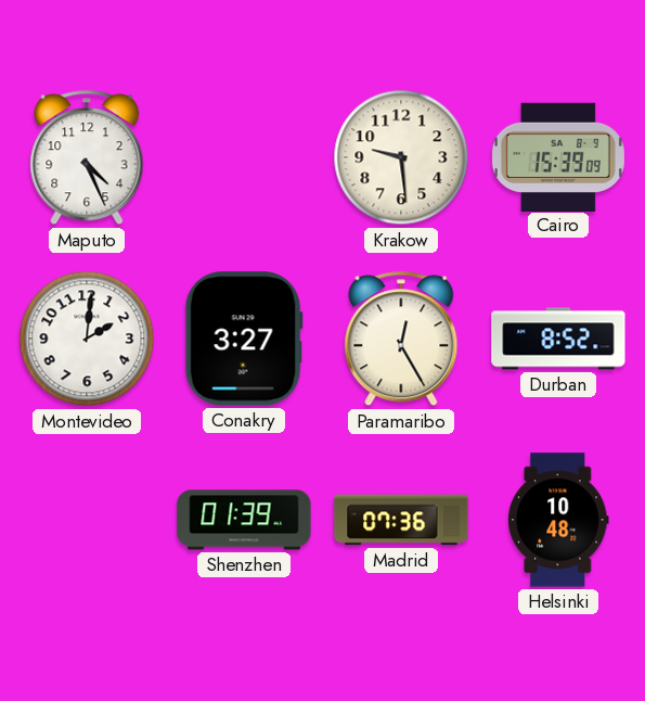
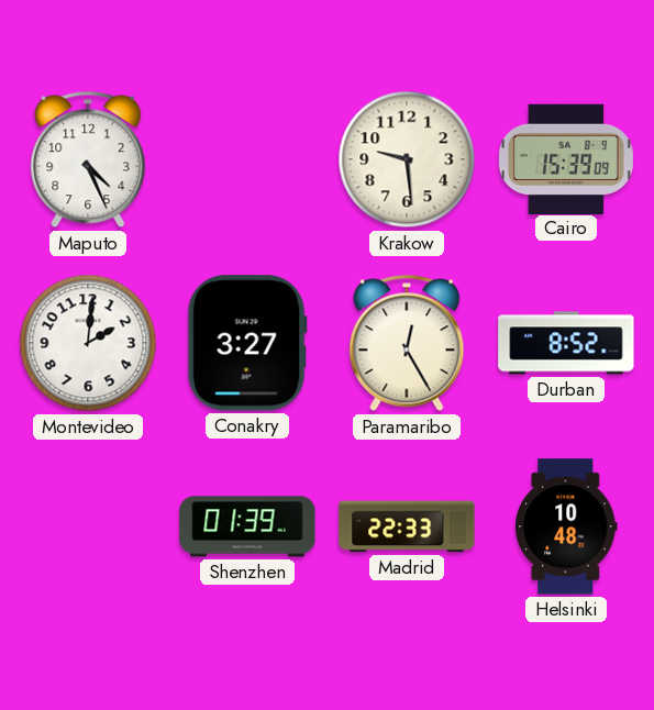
Madrid: 07:36 -> 22:33
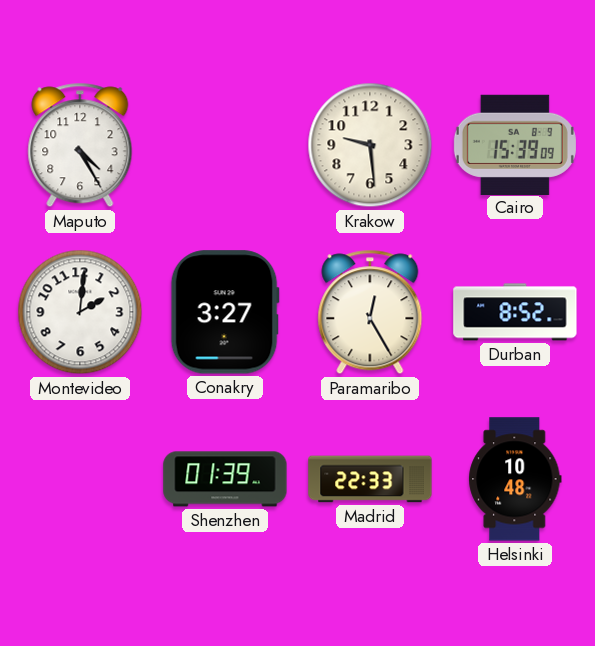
Maputo: 4:26 -> 4:25
